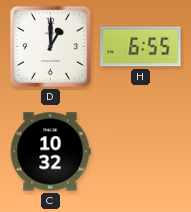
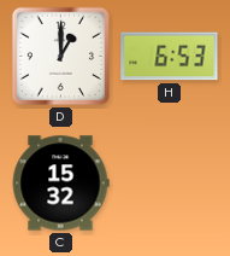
H: 6:55 -> 6:53
C: 10:32 -> 15:32
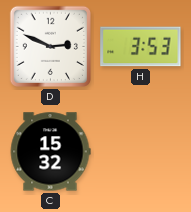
D: 1:00 -> 2:49
H: 6:53 -> 3:53
